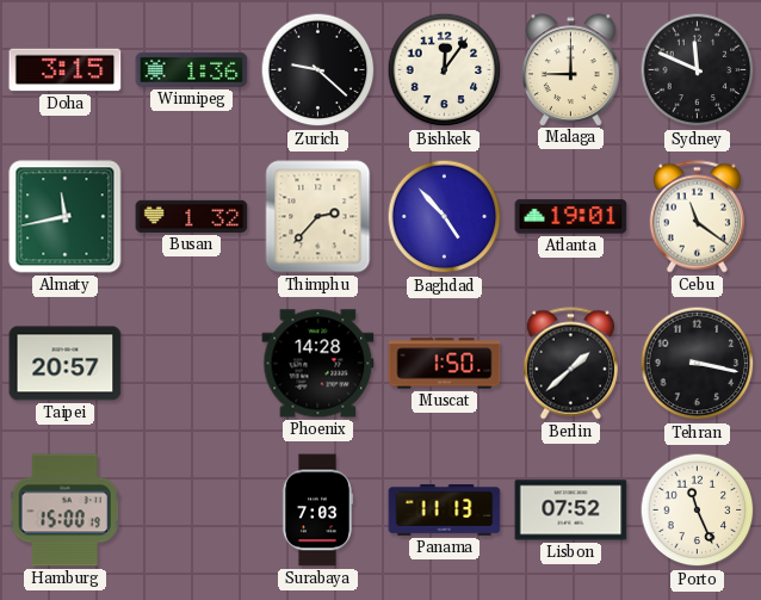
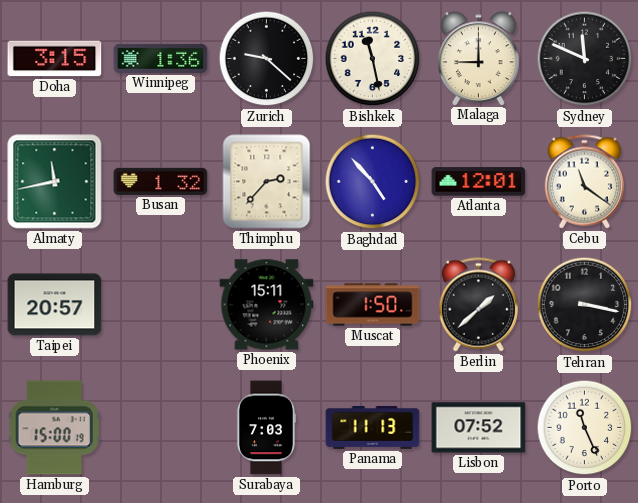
Bishkek: 12:06 -> 11:28
Atlanta: 19:01 -> 12:01
Phoenix: 14:28 -> 15:11
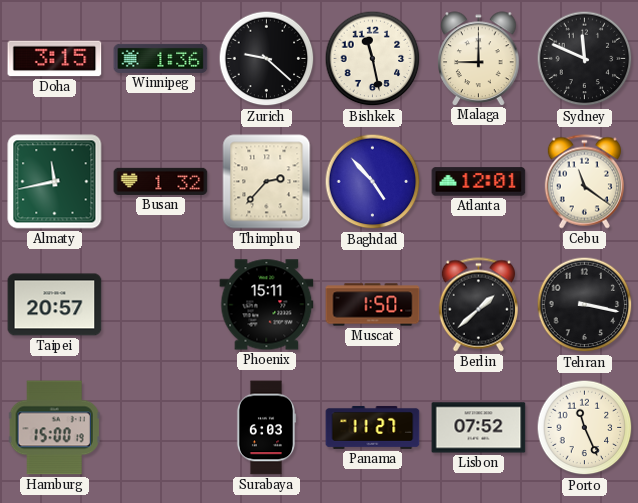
Surabaya: 7:03 -> 6:03
Panama: 11:13 -> 11:27
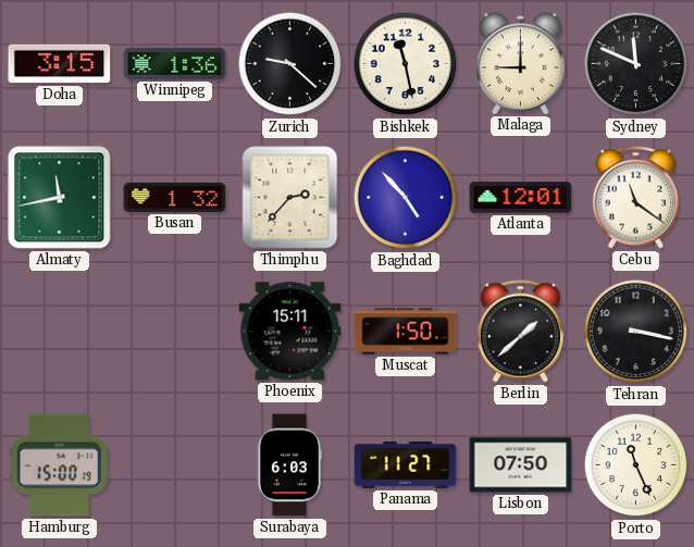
Taipei: 20:57 -> none
Lisbon: 07:52 -> 07:50
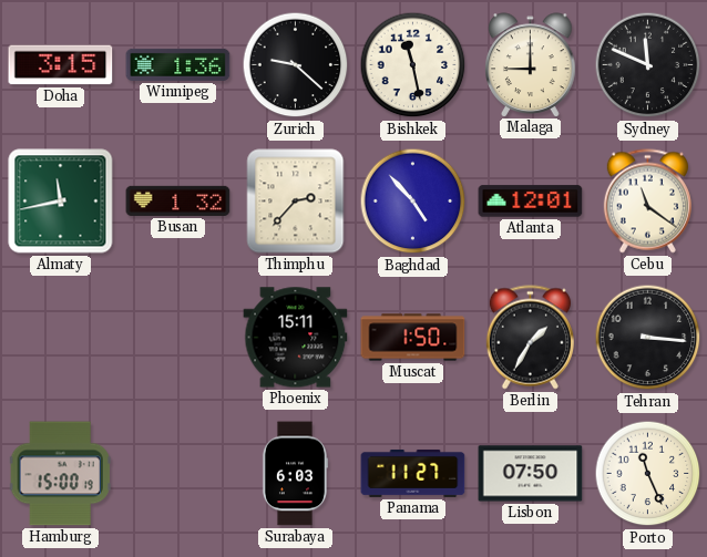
Berlin: 1:38 -> 1:35
Tehran: 3:17 -> 3:16
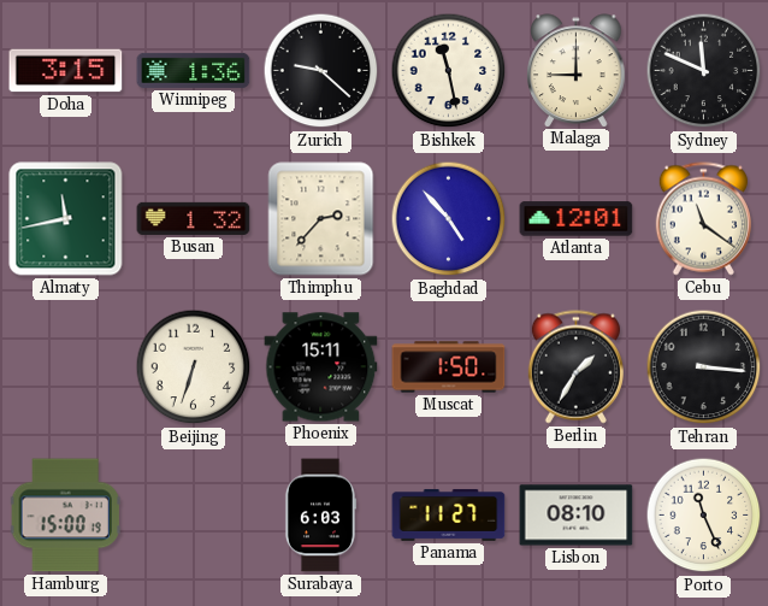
Beijing: none -> 6:33
Lisbon: 07:50 -> 08:10
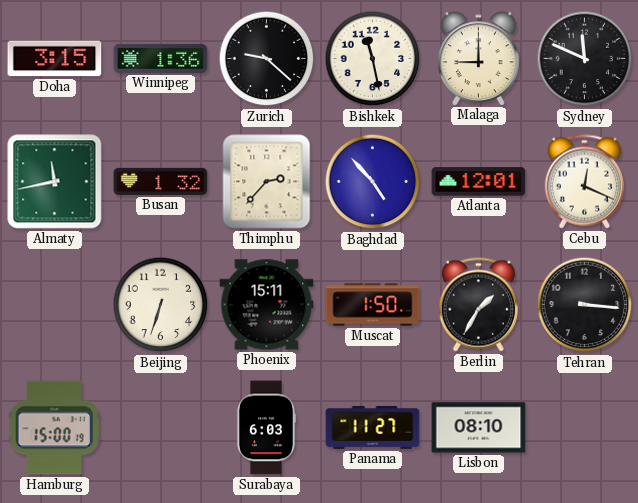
Cebu: 11:21 -> 12:19
Porto: 11:26 -> none
